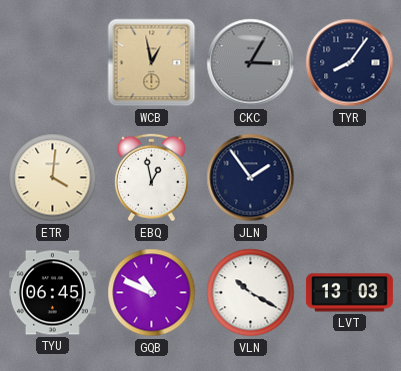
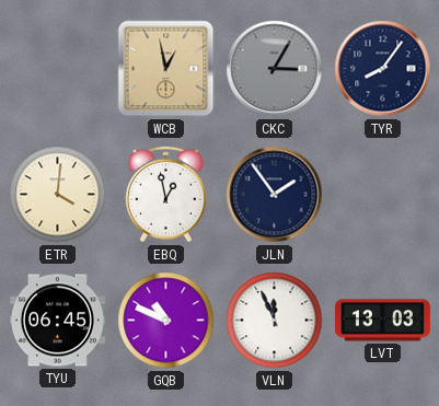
VLN: 10:20 -> 11:56
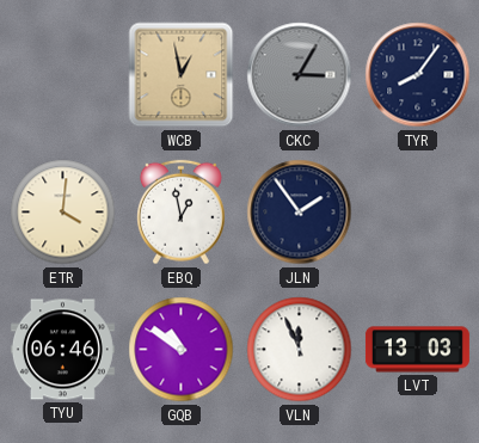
TYU: 06:45 -> 06:46
GQB: 10:49 -> 10:51
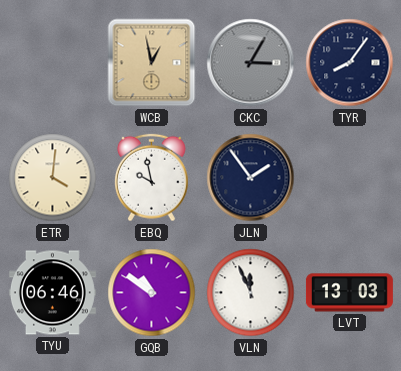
EBQ: 12:58 -> 9:58
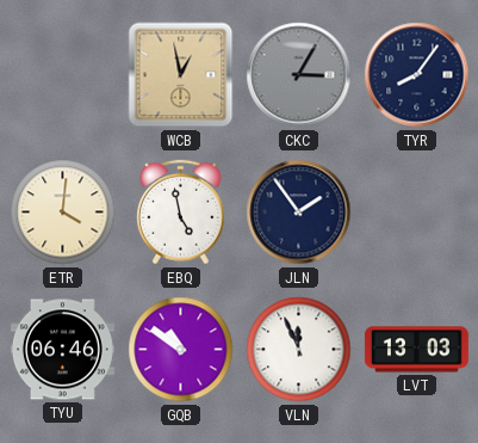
EBQ: 9:58 -> 4:58
